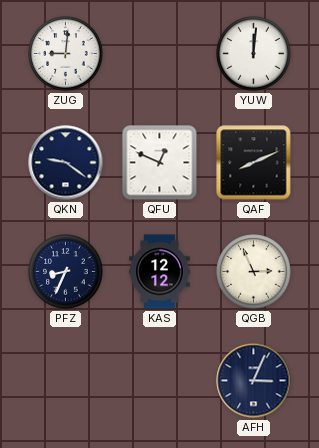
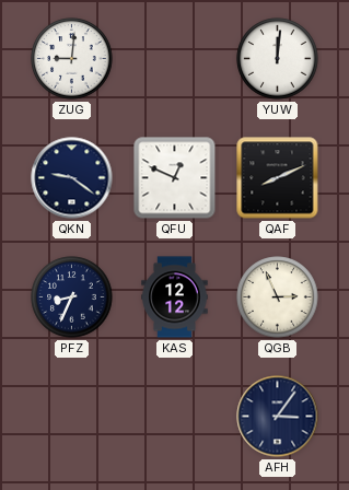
AFH: 3:04 -> 3:06
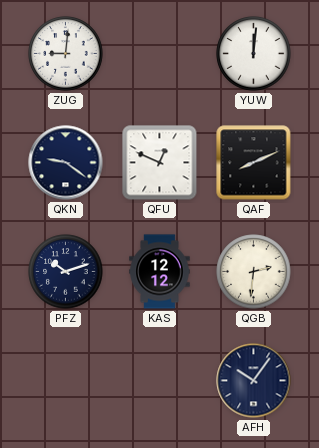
PFZ: 8:34 -> 10:12
QGB: 2:56 -> 2:31
AFH: 3:06 -> 10:06
